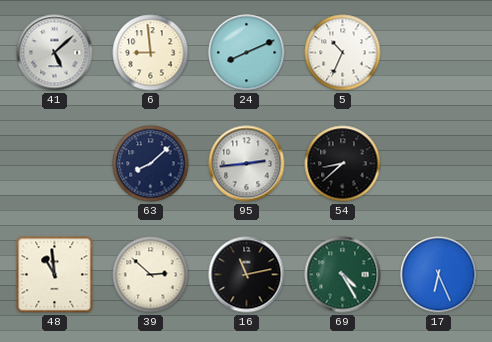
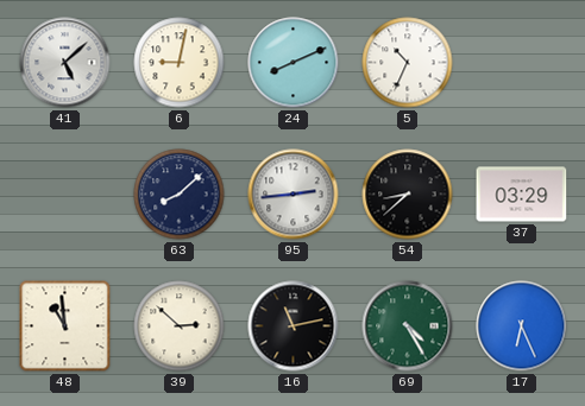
6: 8:59 -> 9:02
37: none -> 03:29
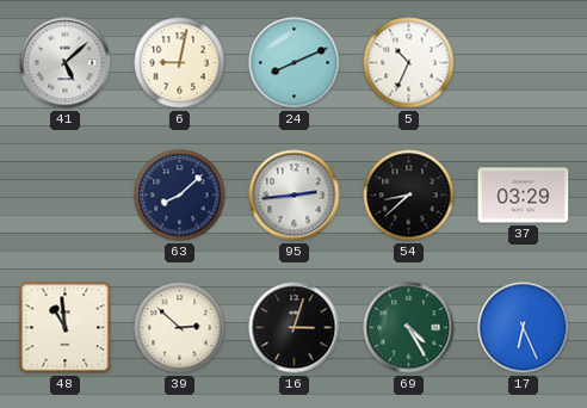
16: 11:13 -> 3:03
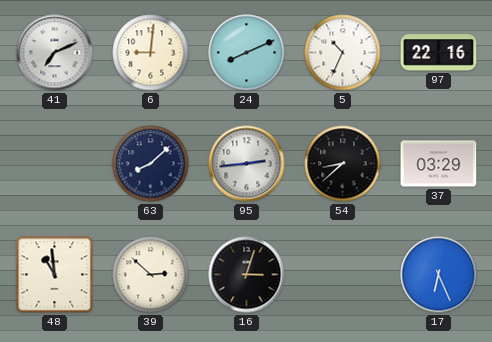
41: 5:08 -> 7:11
6: 9:02 -> 9:01
97: none -> 22:16
69: 4:25 -> none
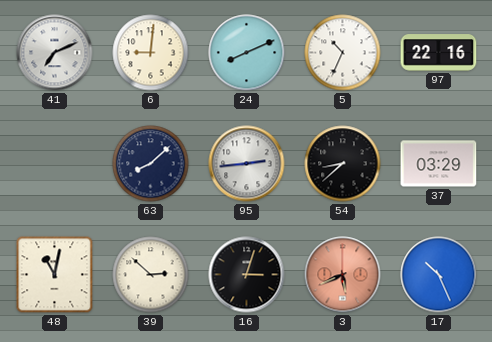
48: 10:59 -> 11:02
3: none -> 5:41
17: 6:26 -> 10:26
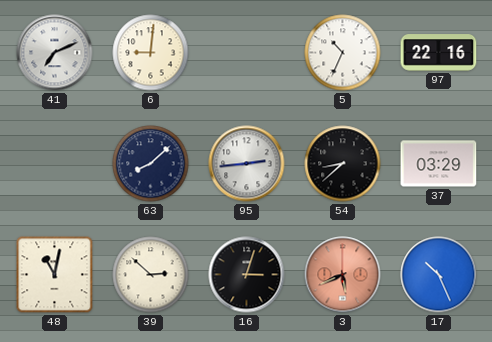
24: 8:11 -> none
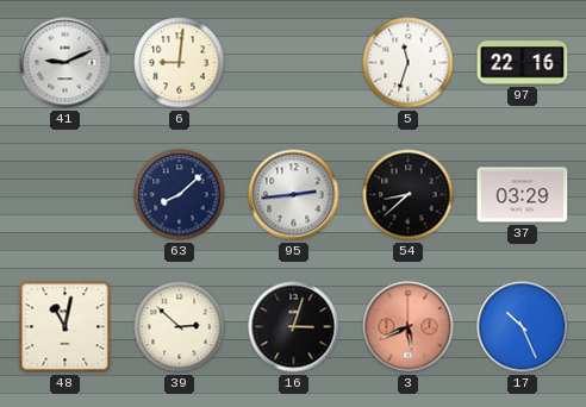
41: 7:11 -> 9:11
5: 10:34 -> 11:33
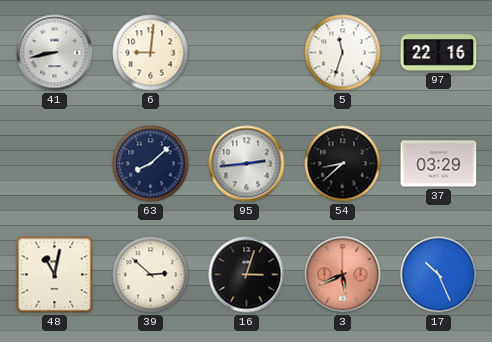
41: 9:11 -> 8:43
